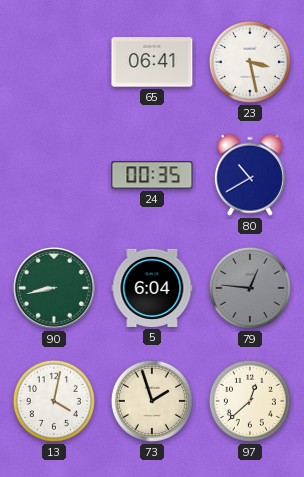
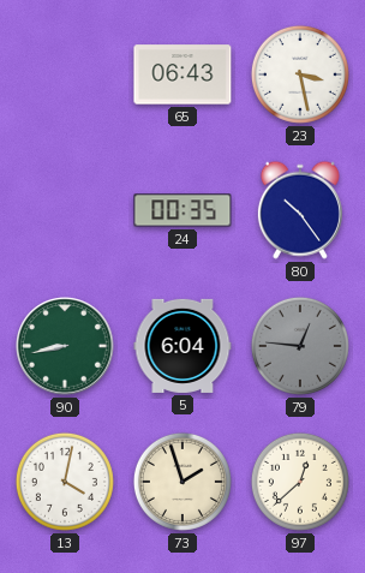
65: 06:41 -> 06:43
80: 10:40 -> 10:24
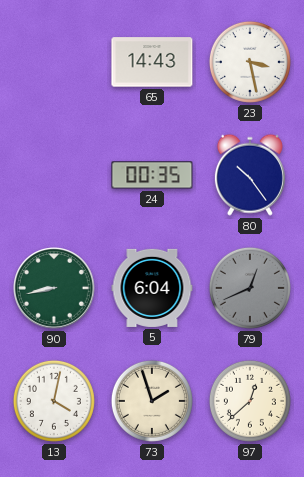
65: 06:43 -> 14:43
79: 12:46 -> 12:41
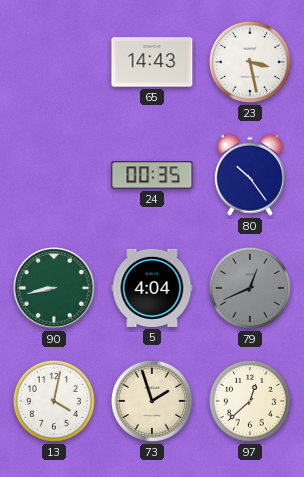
5: 6:04 -> 4:04
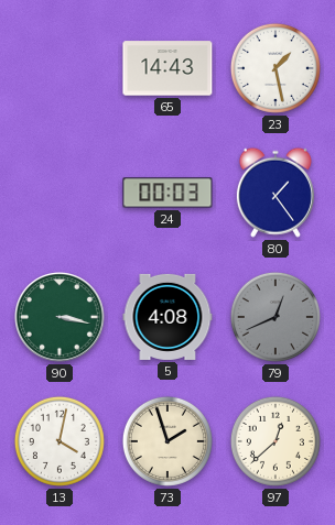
23: 3:28 -> 1:28
24: 00:35 -> 00:03
80: 10:24 -> 1:24
90: 8:43 -> 3:17
5: 4:04 -> 4:08
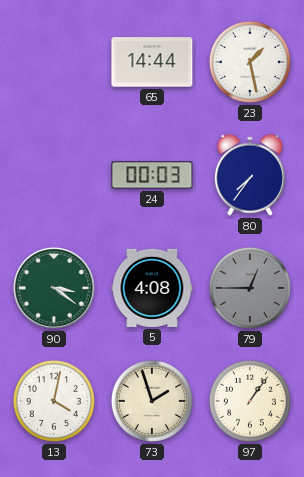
65: 14:43 -> 14:44
80: 1:24 -> 7:36
90: 3:17 -> 3:21
79: 12:41 -> 12:45
97: 12:38 -> 1:06
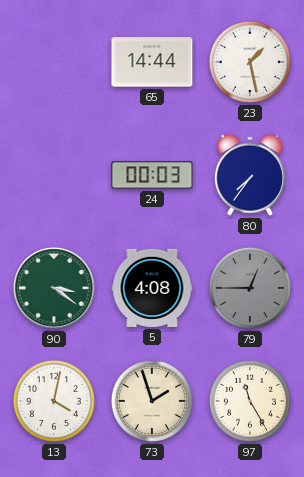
97: 1:06 -> 11:25
